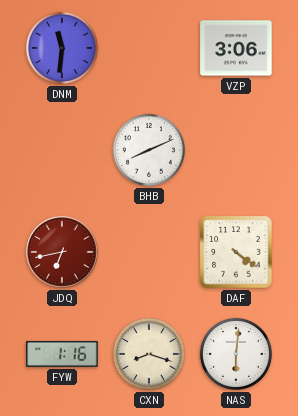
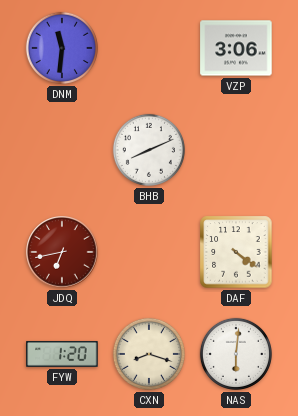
FYW: 1:16 -> 1:20
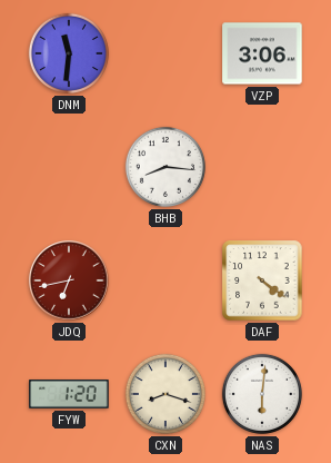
BHB: 8:11 -> 8:16
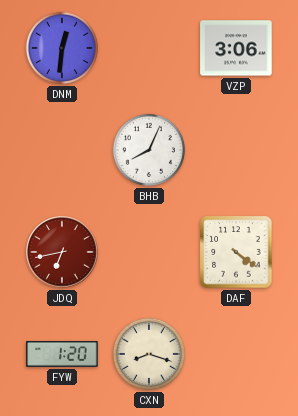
DNM: 11:31 -> 12:31
BHB: 8:16 -> 8:04
NAS: 6:01 -> none
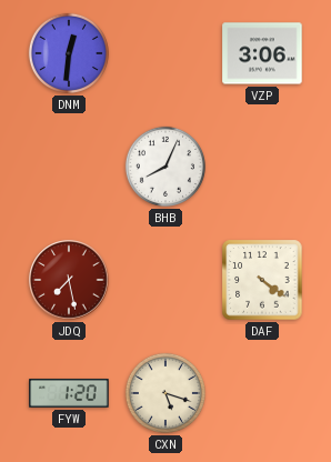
JDQ: 6:43 -> 7:28
CXN: 8:18 -> 5:18
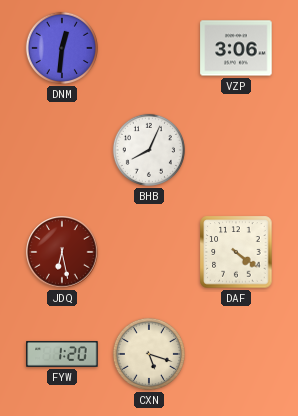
JDQ: 7:28 -> 6:28
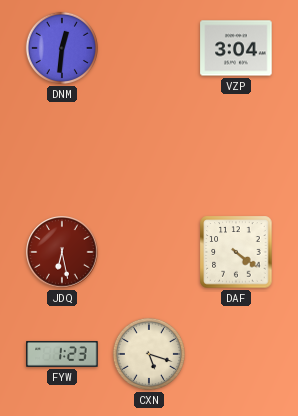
VZP: 3:06 -> 3:04
BHB: 8:04 -> none
FYW: 1:20 -> 1:23
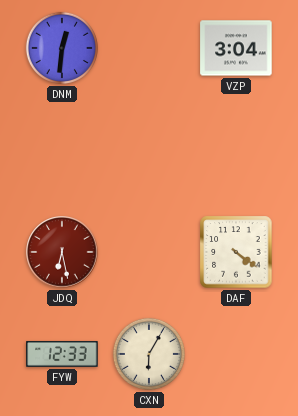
FYW: 1:23 -> 12:33
CXN: 5:18 -> 6:05
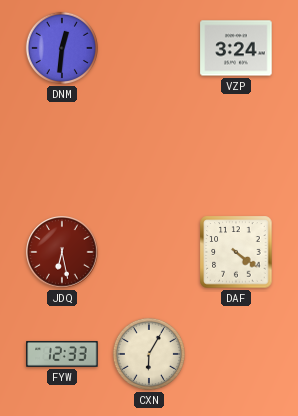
VZP: 3:04 -> 3:24
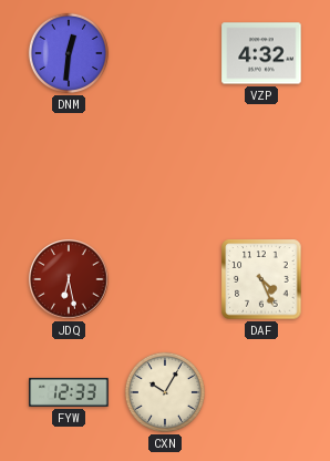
VZP: 3:24 -> 4:32
DAF: 4:21 -> 4:26
CXN: 6:05 -> 10:05
